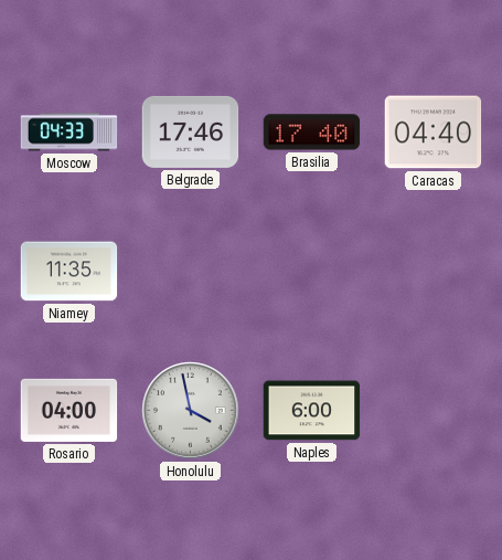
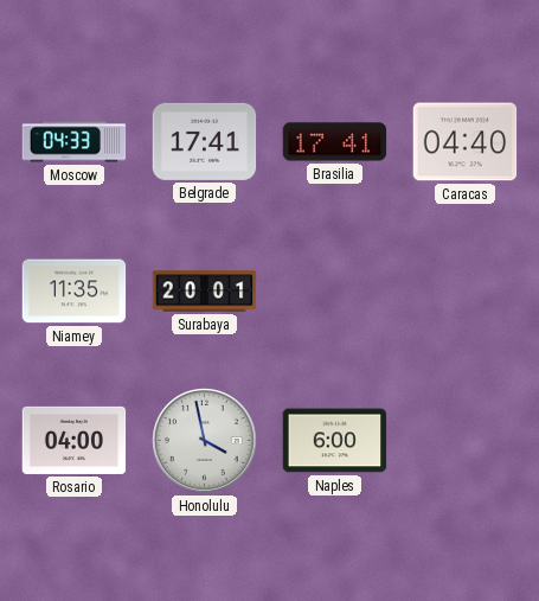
Belgrade: 17:46 -> 17:41
Brasilia: 17:40 -> 17:41
Surabaya: none -> 20:01
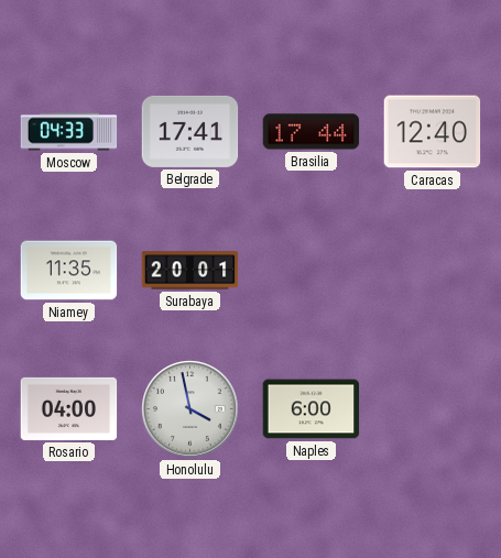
Brasilia: 17:41 -> 17:44
Caracas: 04:40 -> 12:40
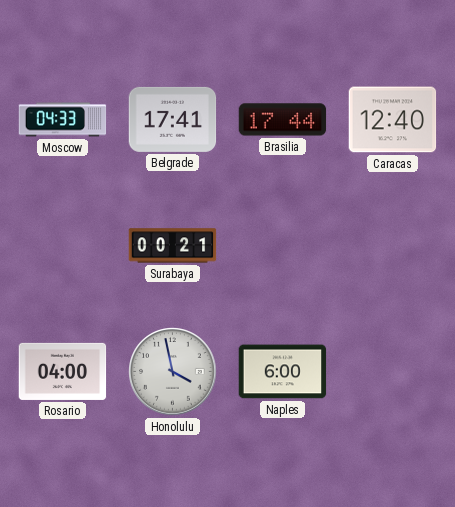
Niamey: 11:35 -> none
Surabaya: 20:01 -> 00:21
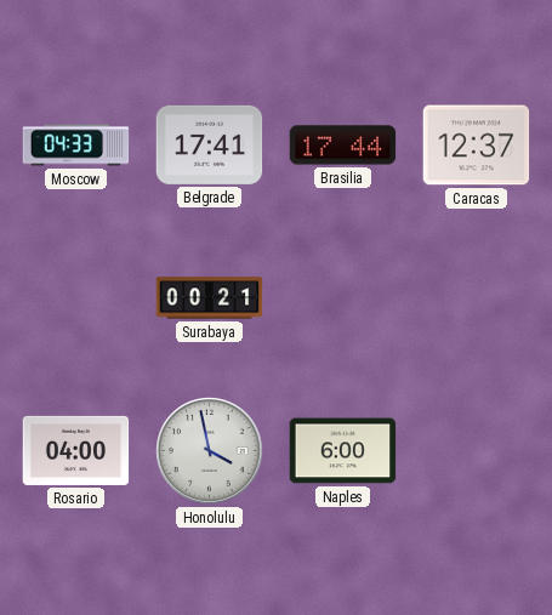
Caracas: 12:40 -> 12:37
